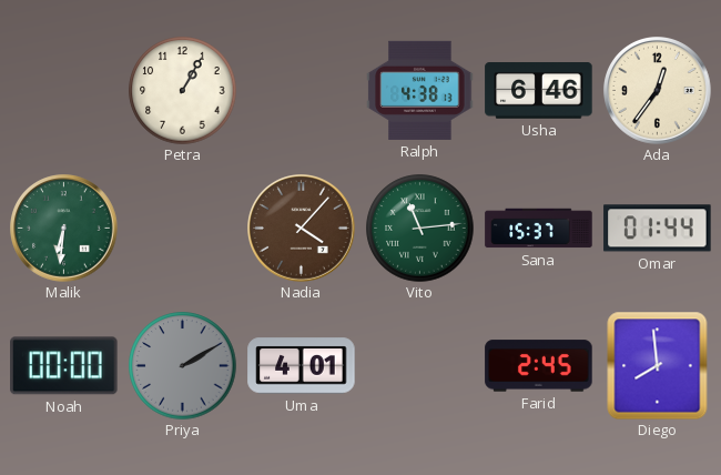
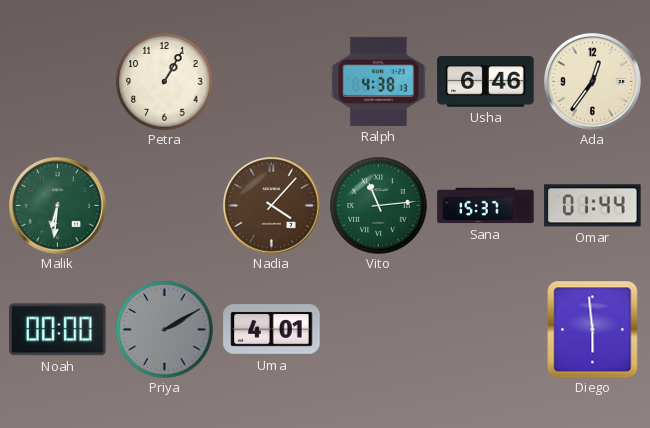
Farid: 2:45 -> none
Diego: 7:59 -> 5:59
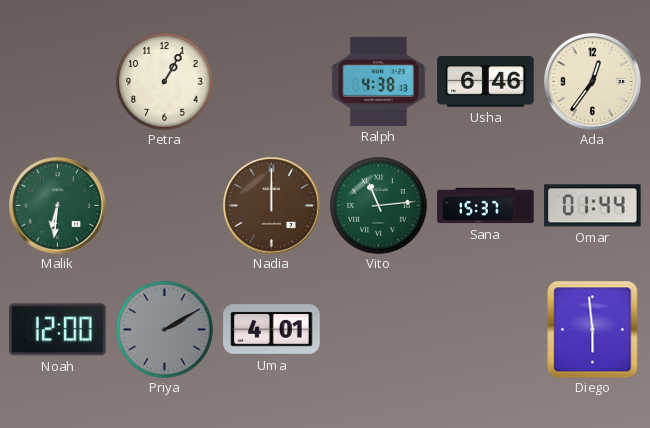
Nadia: 4:07 -> 12:00
Noah: 00:00 -> 12:00
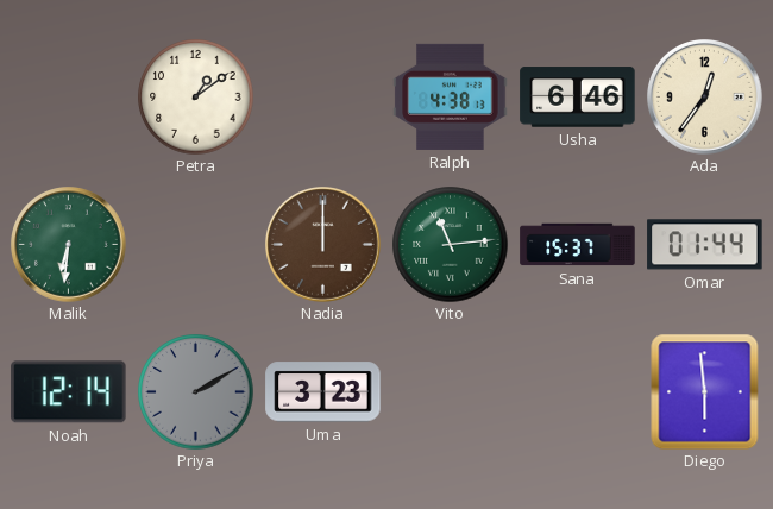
Petra: 1:05 -> 1:09
Noah: 12:00 -> 12:14
Uma: 4:01 -> 3:23
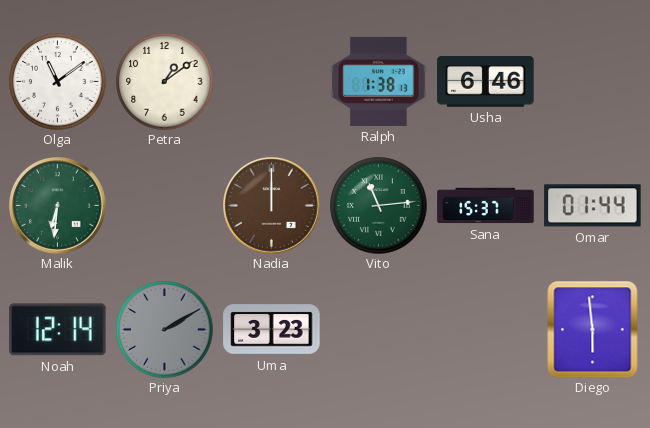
Olga: none -> 11:09
Ralph: 4:38 -> 1:38
Ada: 12:36 -> none
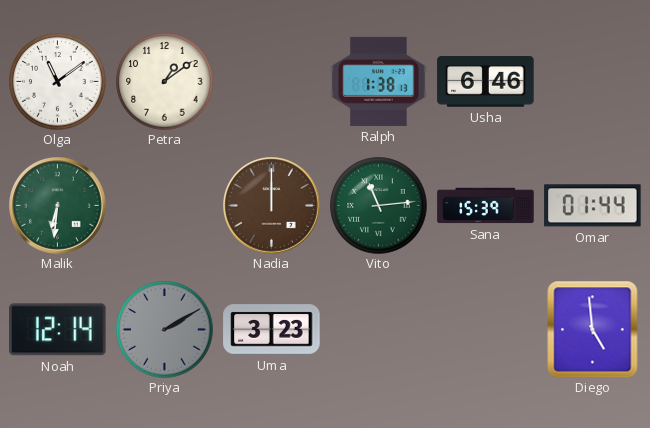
Sana: 15:37 -> 15:39
Diego: 5:59 -> 4:59
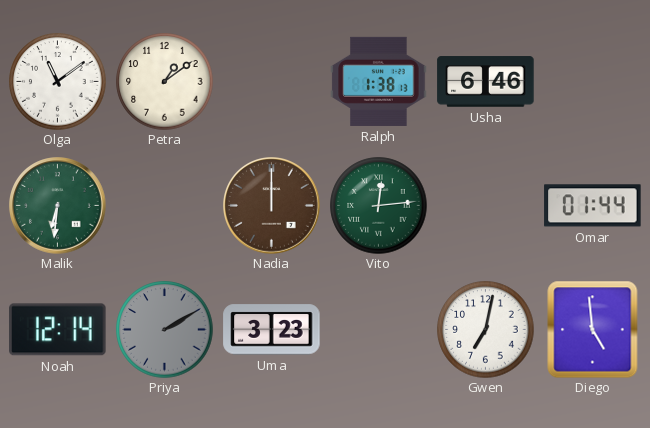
Vito: 11:14 -> 12:14
Sana: 15:39 -> none
Gwen: none -> 7:02
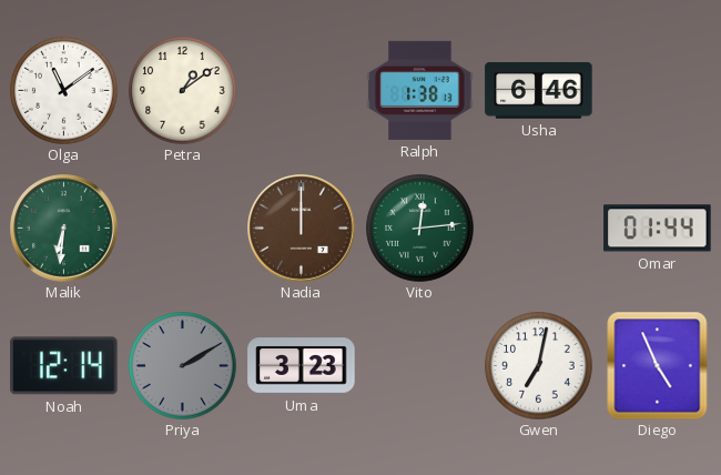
Diego: 4:59 -> 4:56
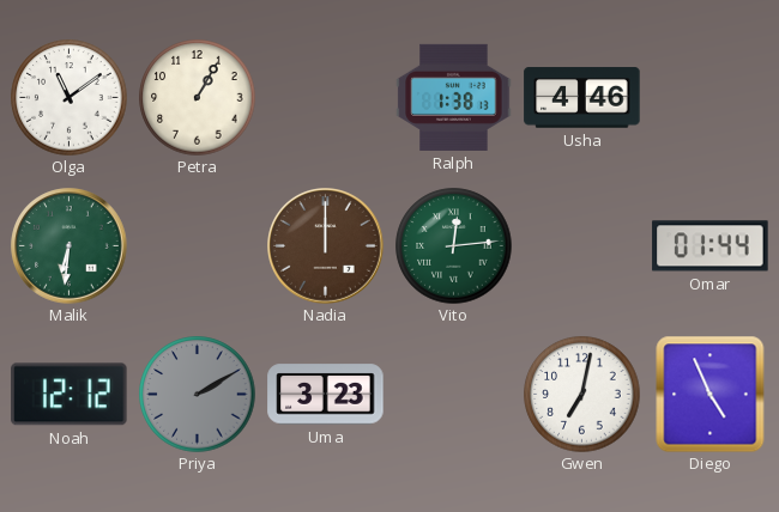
Petra: 1:09 -> 1:05
Usha: 6:46 -> 4:46
Noah: 12:14 -> 12:12
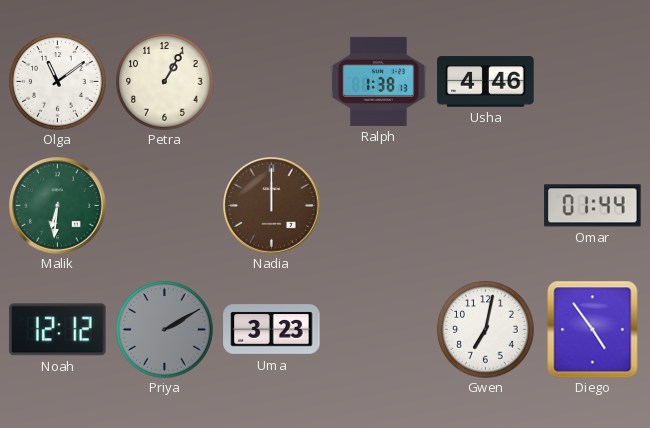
Vito: 12:14 -> none
Diego: 4:56 -> 4:54
